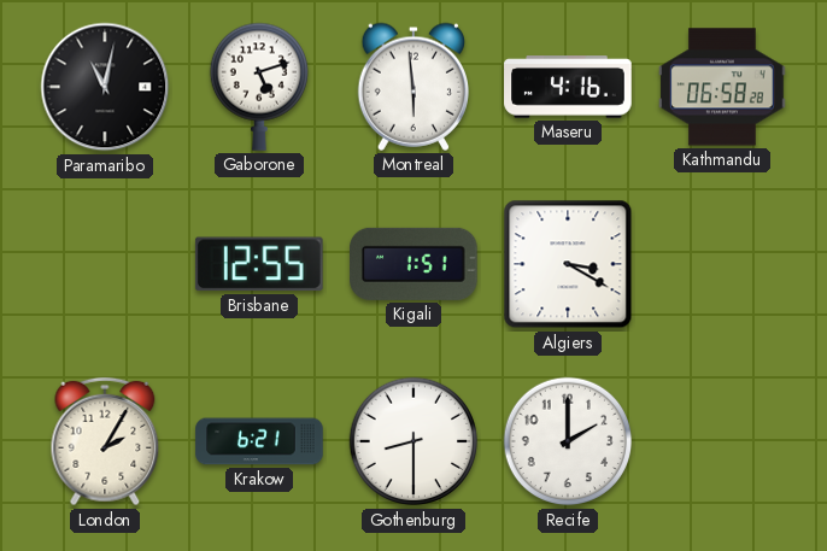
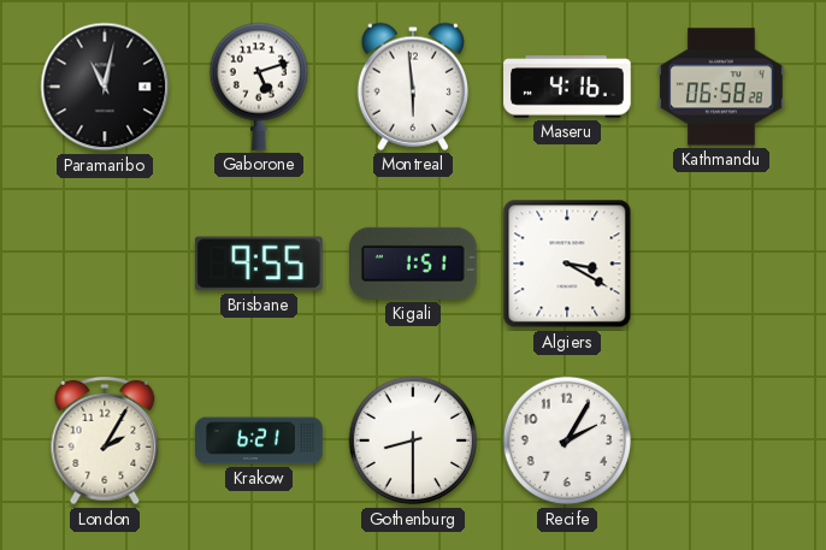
Brisbane: 12:55 -> 9:55
Recife: 2:00 -> 2:05
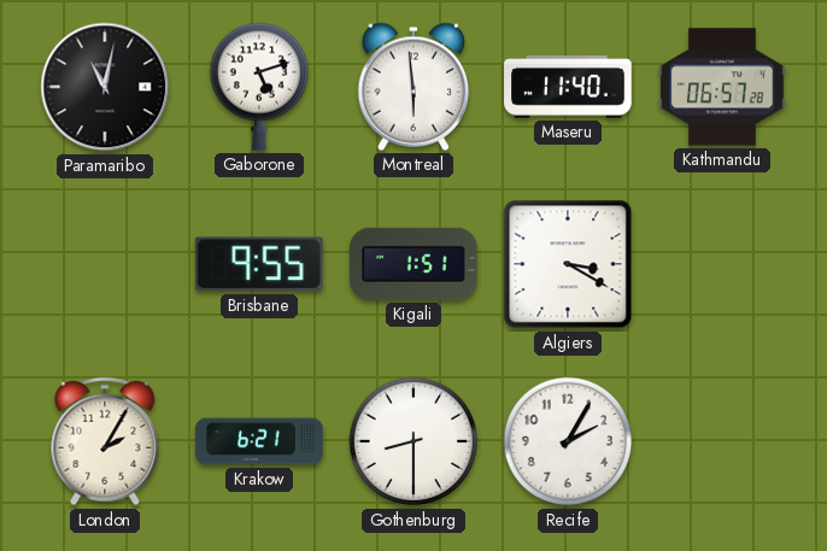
Maseru: 4:16 -> 11:40
Kathmandu: 06:58 -> 06:57
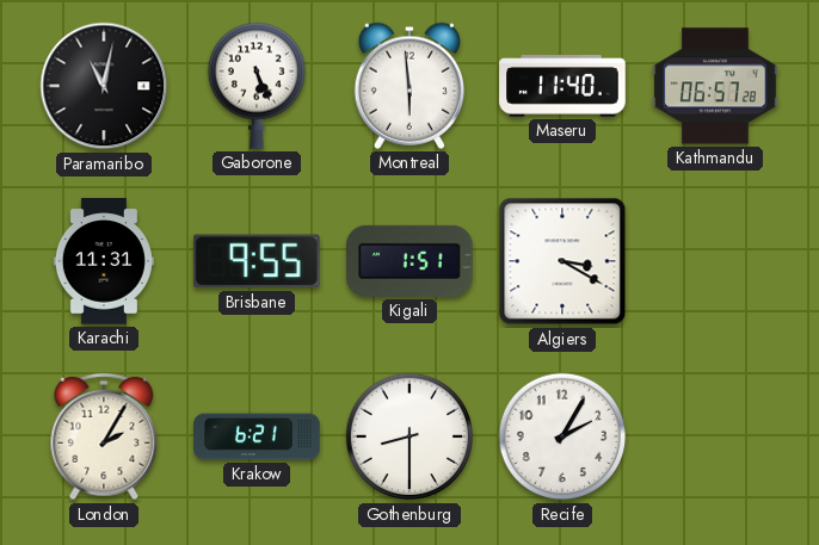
Gaborone: 5:12 -> 5:26
Karachi: none -> 11:31
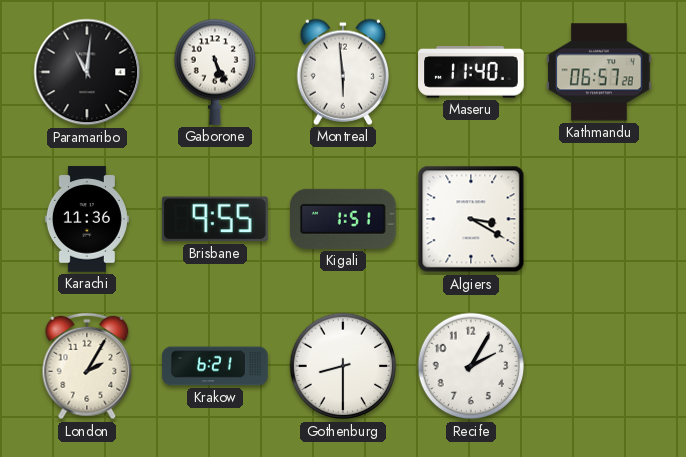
Paramaribo: 11:02 -> 11:01
Karachi: 11:31 -> 11:36
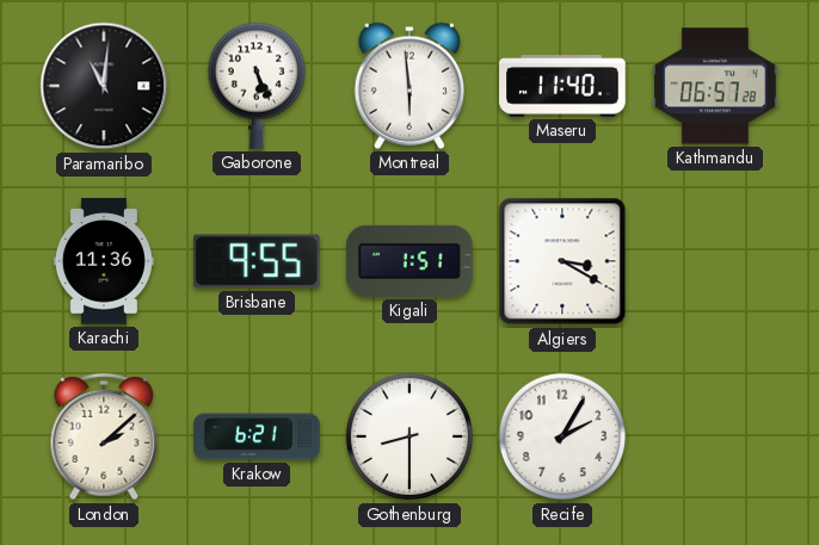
London: 2:05 -> 2:08
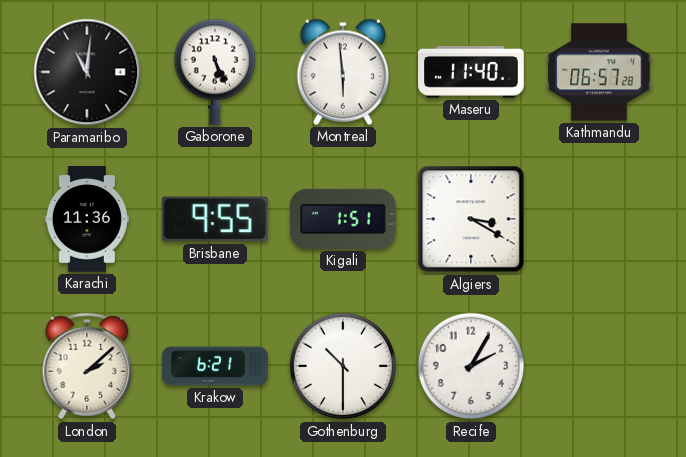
Gothenburg: 8:30 -> 10:30
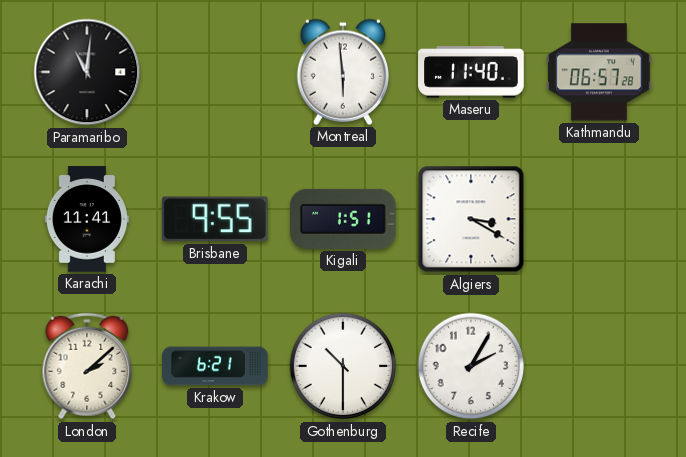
Gaborone: 5:26 -> none
Karachi: 11:36 -> 11:41
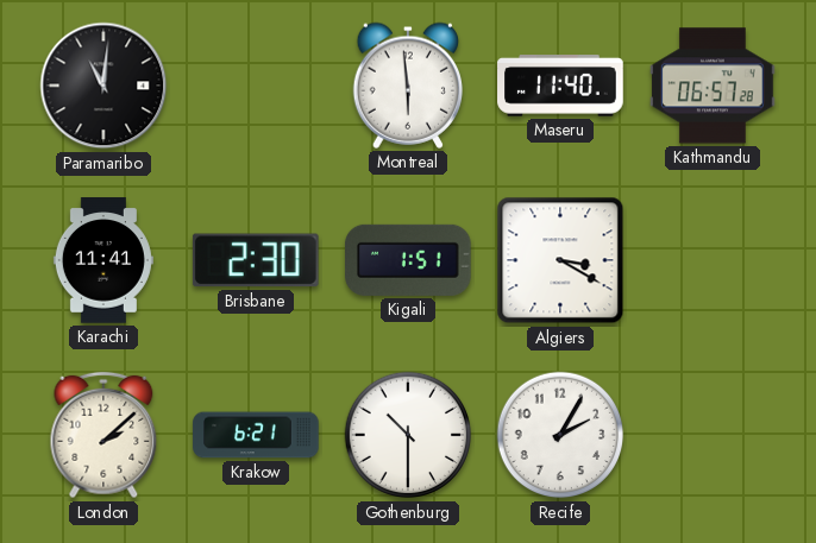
Brisbane: 9:55 -> 2:30
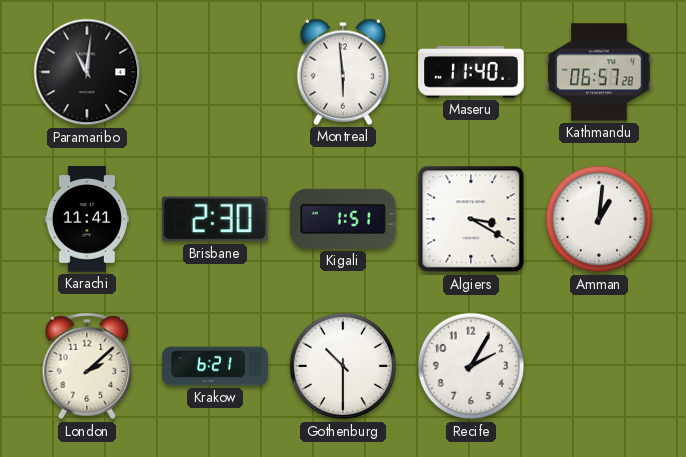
Amman: none -> 1:01
